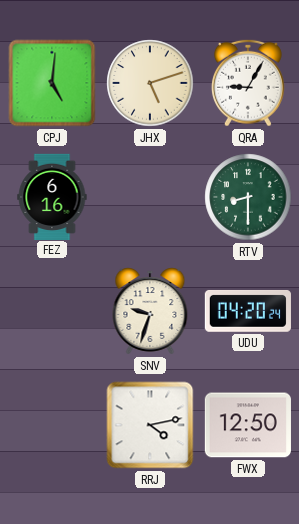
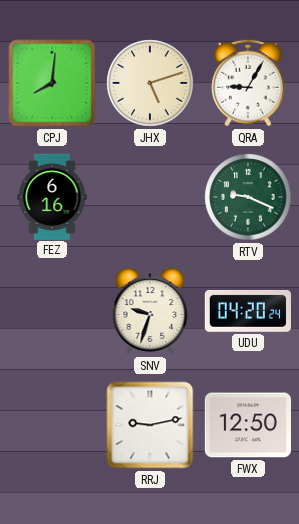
CPJ: 5:01 -> 8:01
RTV: 8:30 -> 9:19
RRJ: 4:13 -> 9:13
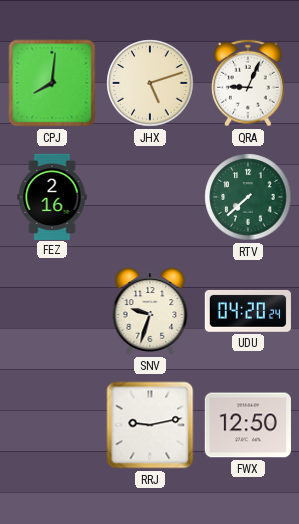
QRA: 9:05 -> 9:04
FEZ: 6:16 -> 2:16
RTV: 9:19 -> 7:38
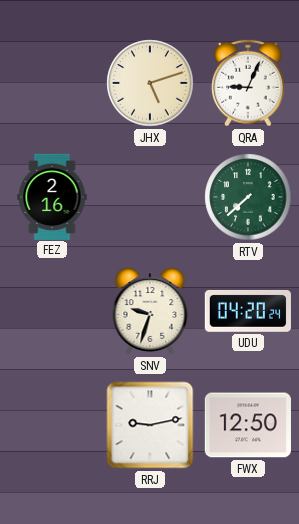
CPJ: 8:01 -> none
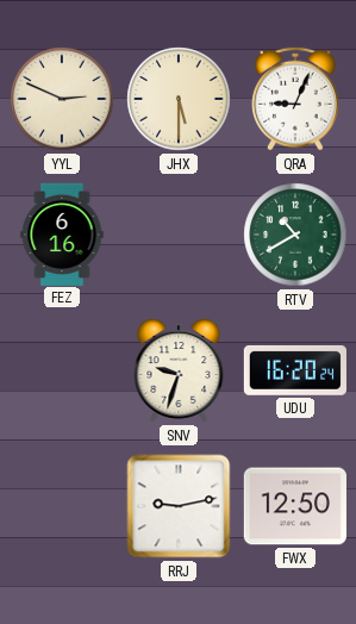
YYL: none -> 2:49
JHX: 5:12 -> 5:30
FEZ: 2:16 -> 6:16
RTV: 7:38 -> 10:40
UDU: 04:20 -> 16:20
